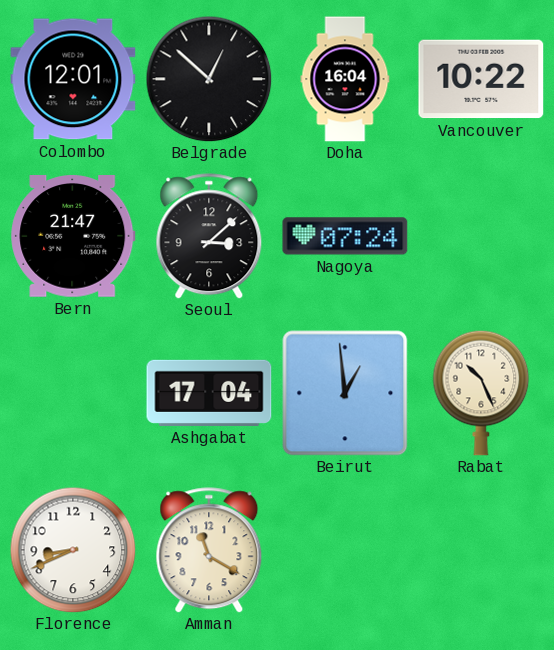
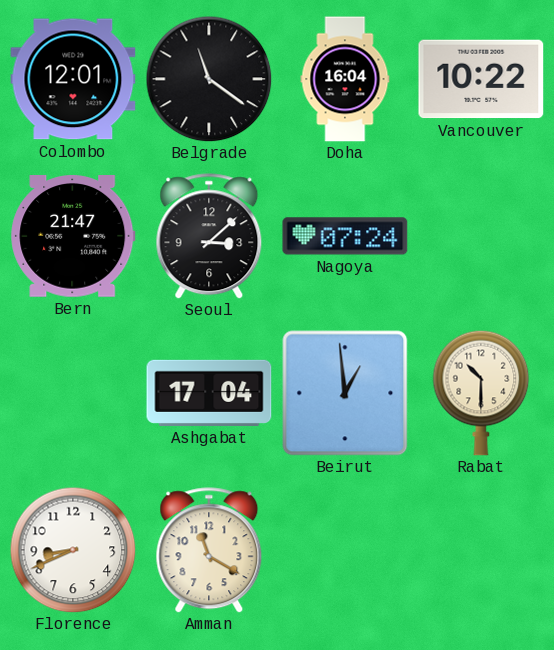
Belgrade: 12:52 -> 11:21
Rabat: 10:26 -> 10:30
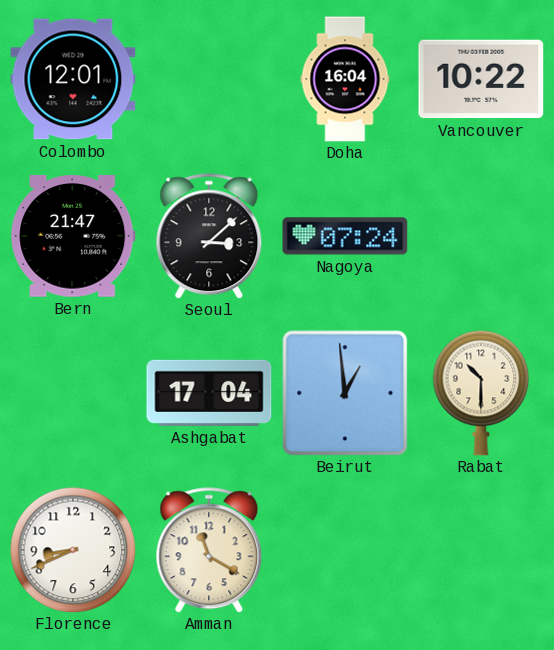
Belgrade: 11:21 -> none
